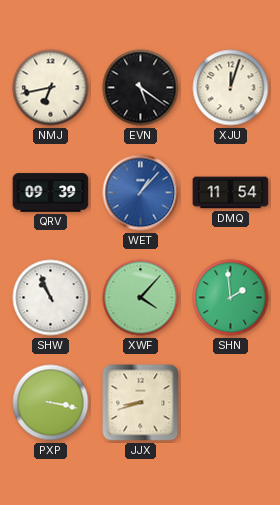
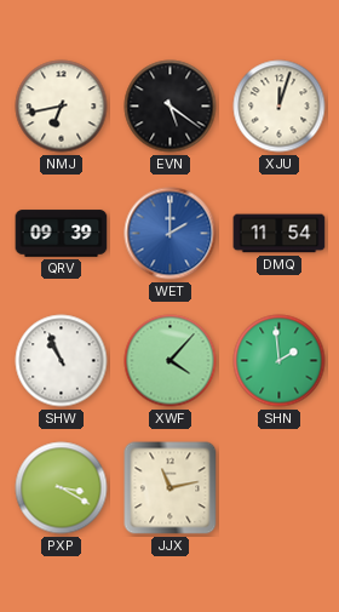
WET: 1:07 -> 2:00
PXP: 3:17 -> 3:20
JJX: 8:42 -> 11:13
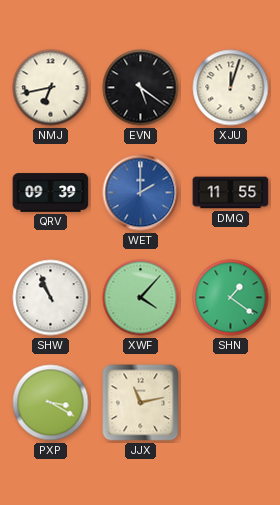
DMQ: 11:54 -> 11:55
SHN: 1:59 -> 1:21
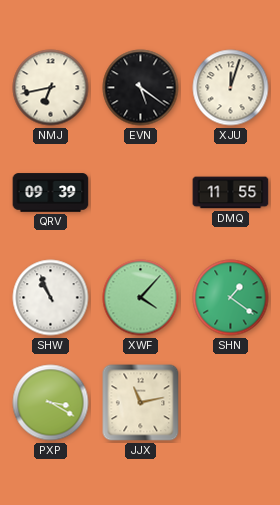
WET: 2:00 -> none
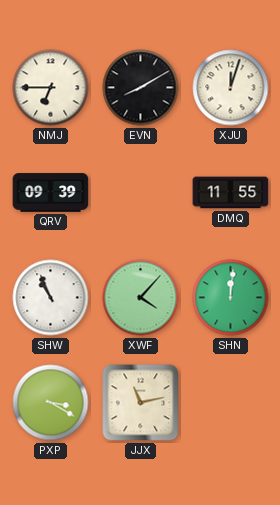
NMJ: 6:43 -> 6:45
EVN: 5:21 -> 8:10
SHN: 1:21 -> 12:01
